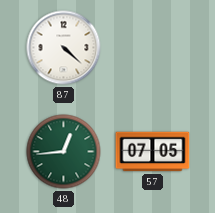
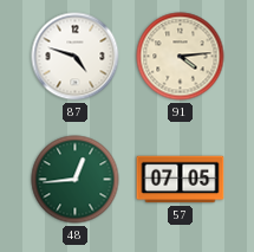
87: 4:22 -> 4:48
91: none -> 4:14
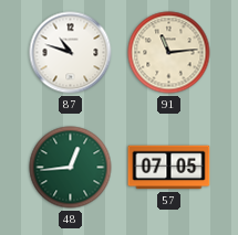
87: 4:48 -> 10:48
91: 4:14 -> 11:14
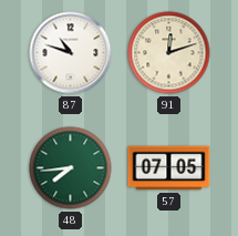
91: 11:14 -> 12:12
48: 12:44 -> 7:44
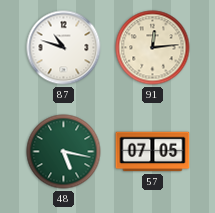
91: 12:12 -> 12:14
48: 7:44 -> 5:17
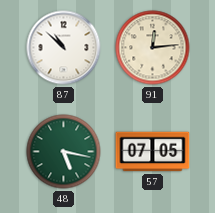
87: 10:48 -> 10:52
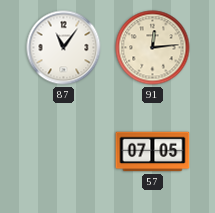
87: 10:52 -> 11:06
48: 5:17 -> none
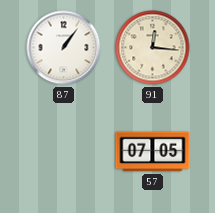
87: 11:06 -> 1:06
91: 12:14 -> 12:16
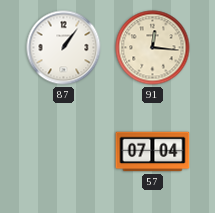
57: 07:05 -> 07:04
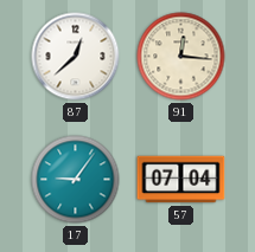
87: 1:06 -> 12:38
17: none -> 9:06
